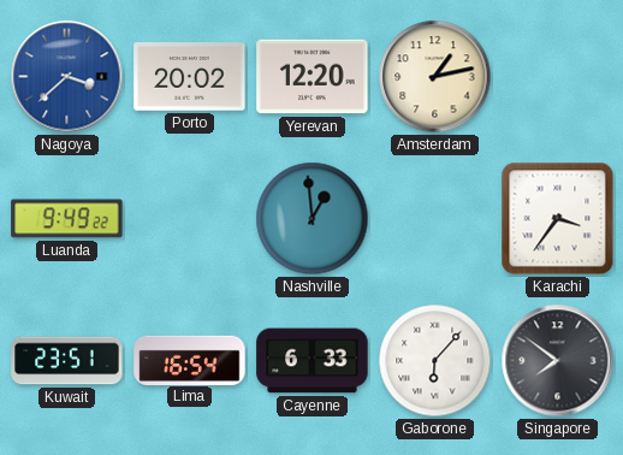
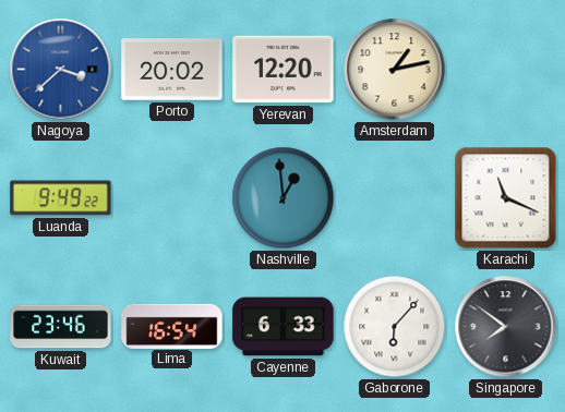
Karachi: 3:36 -> 11:19
Kuwait: 23:51 -> 23:46
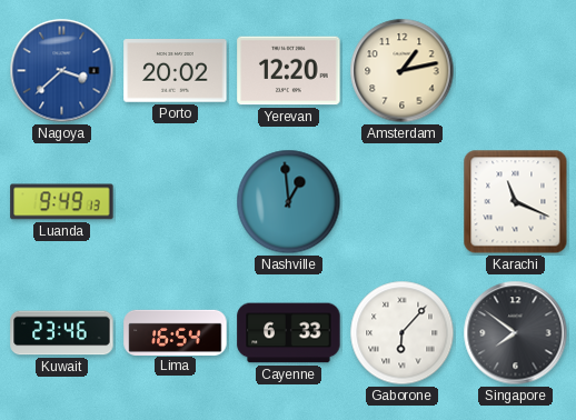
Luanda: 9:49:22 -> 9:49:13
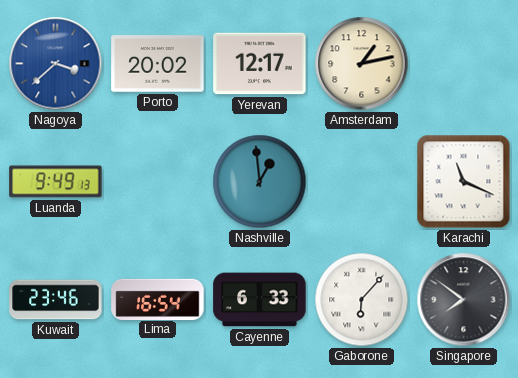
Yerevan: 12:20 -> 12:17
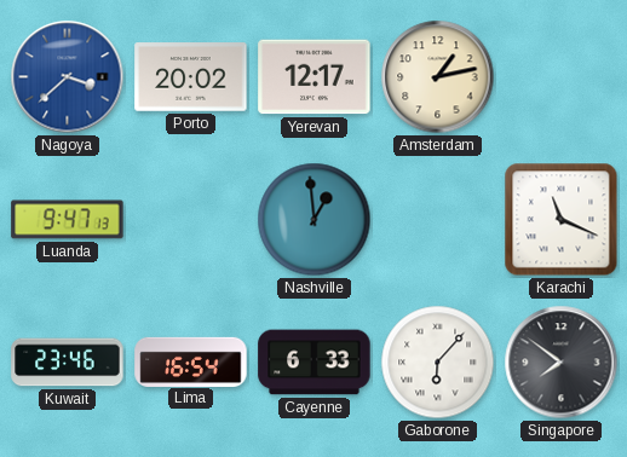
Luanda: 9:49 -> 9:47
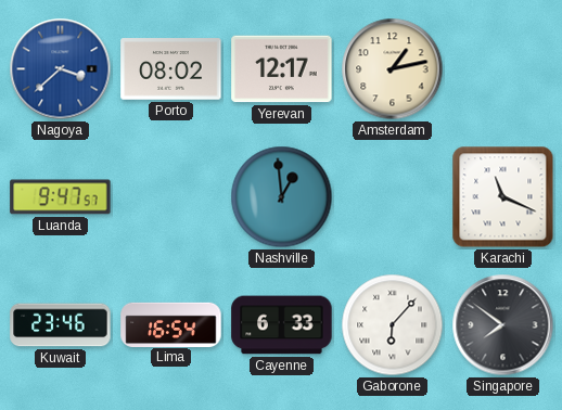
Porto: 20:02 -> 08:02
Luanda: 9:47:13 -> 9:47:57
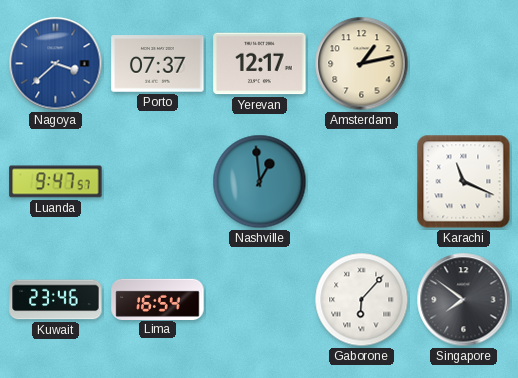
Porto: 08:02 -> 07:37
Cayenne: 6:33 -> none
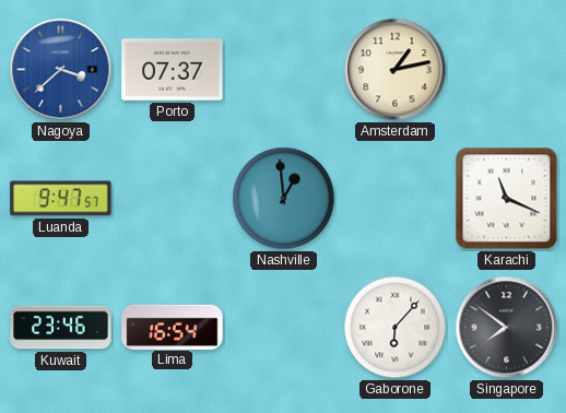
Yerevan: 12:17 -> none
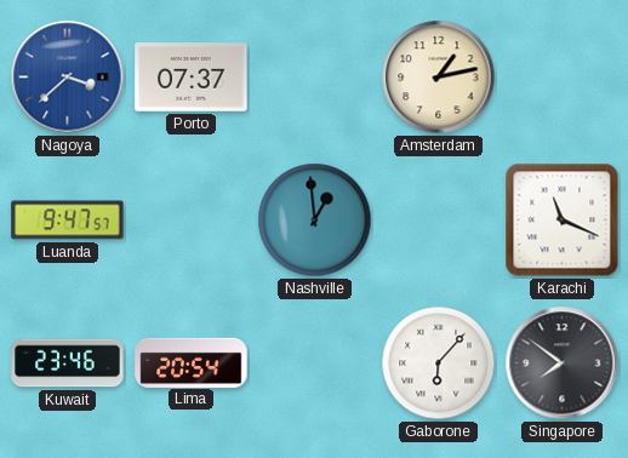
Lima: 16:54 -> 20:54
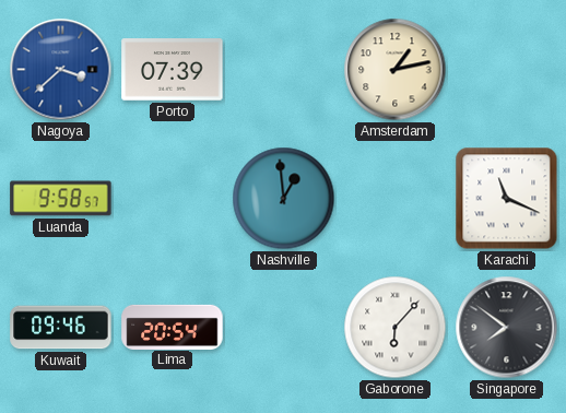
Porto: 07:37 -> 07:39
Luanda: 9:47 -> 9:58
Kuwait: 23:46 -> 09:46
